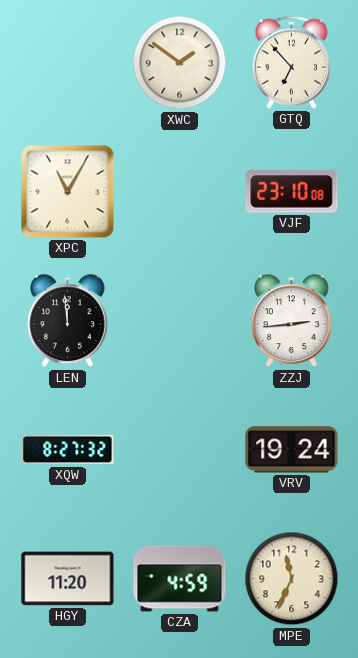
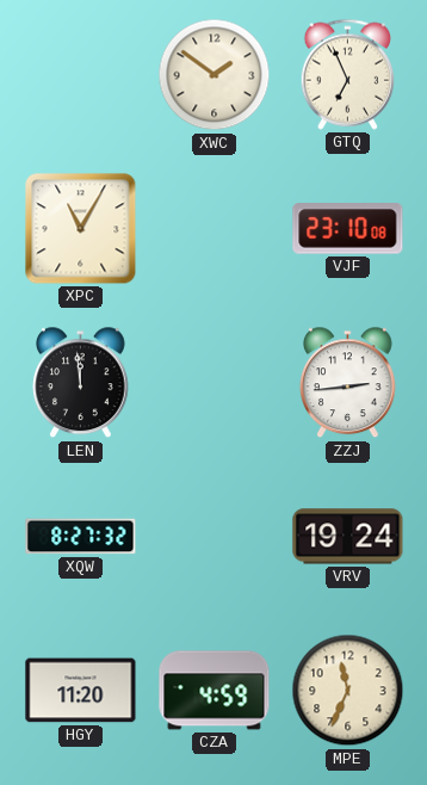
GTQ: 6:53 -> 6:56
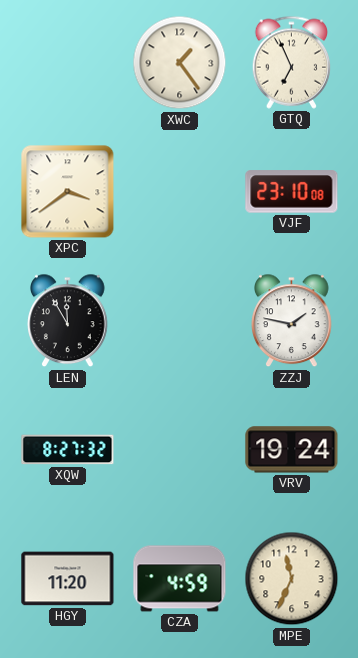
XWC: 1:51 -> 1:24
XPC: 11:05 -> 3:39
LEN: 11:59 -> 11:55
ZZJ: 2:44 -> 1:47
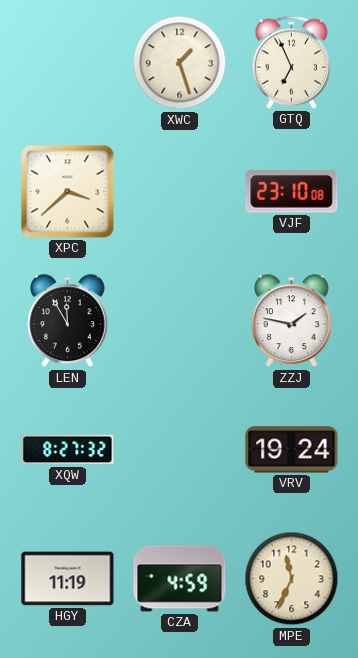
XWC: 1:24 -> 1:27
XPC: 3:39 -> 3:38
HGY: 11:20 -> 11:19
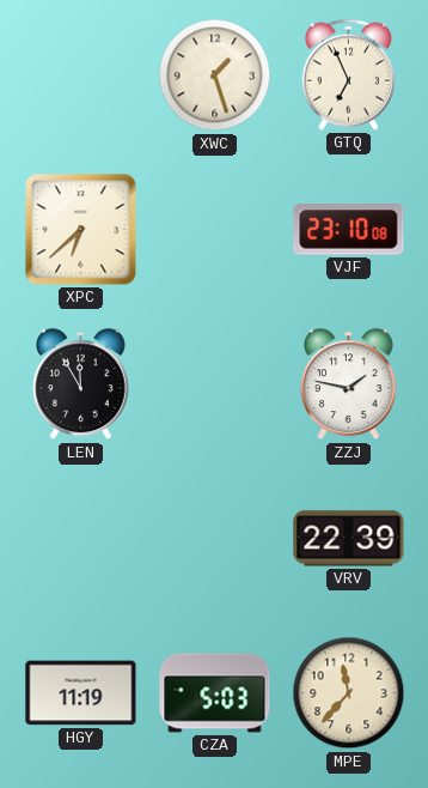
XPC: 3:38 -> 6:38
XQW: 8:27 -> none
VRV: 19:24 -> 22:39
CZA: 4:59 -> 5:03
MPE: 11:34 -> 11:37
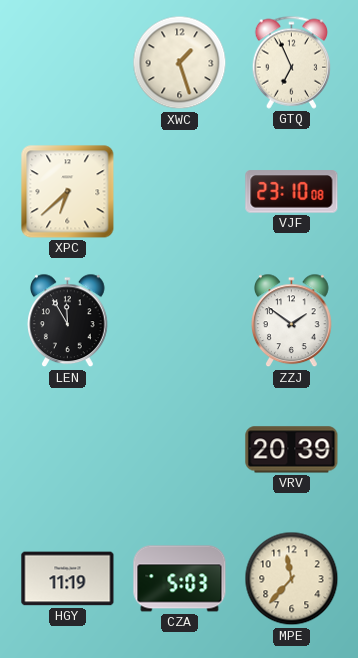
ZZJ: 1:47 -> 1:51
VRV: 22:39 -> 20:39
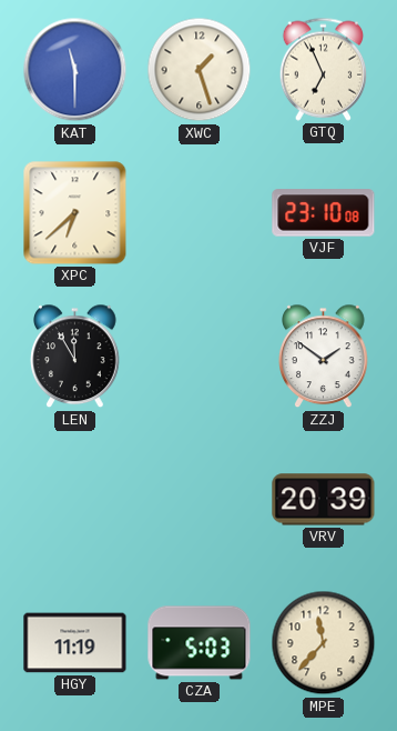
KAT: none -> 11:30
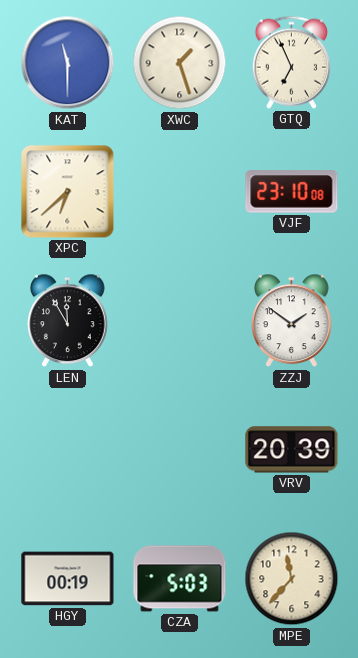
HGY: 11:19 -> 00:19
